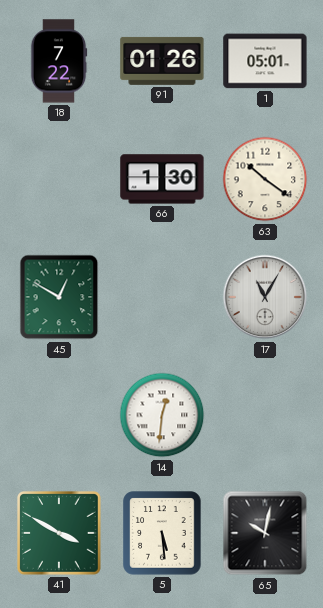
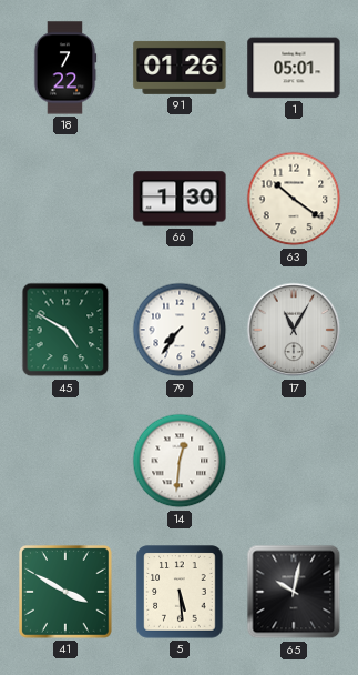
45: 12:50 -> 4:50
79: none -> 7:36
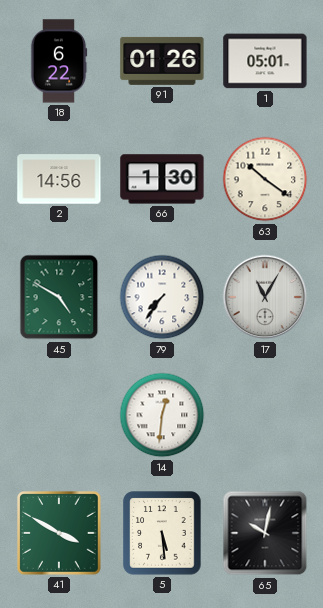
18: 7:22 -> 6:22
2: none -> 14:56
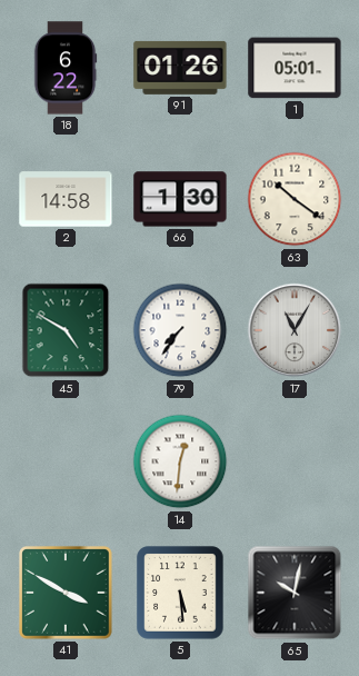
2: 14:56 -> 14:58
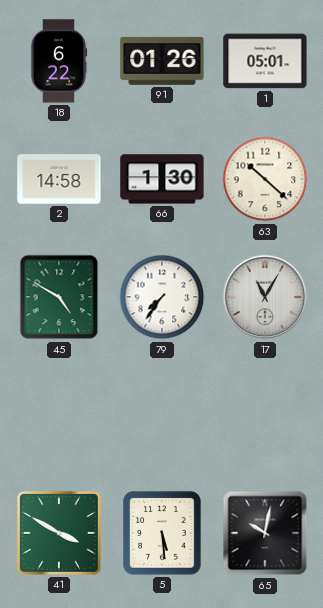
63: 10:21 -> 10:22
14: 12:31 -> none
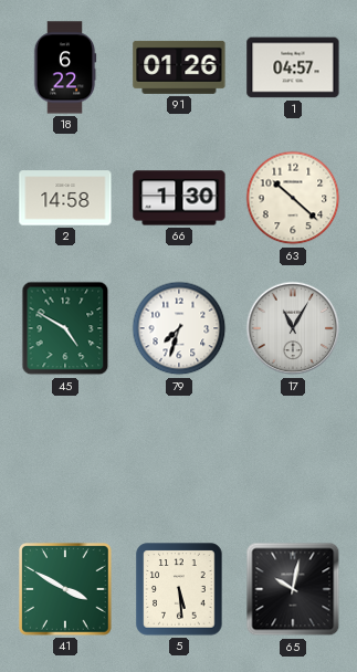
1: 05:01 -> 04:57
79: 7:36 -> 7:33
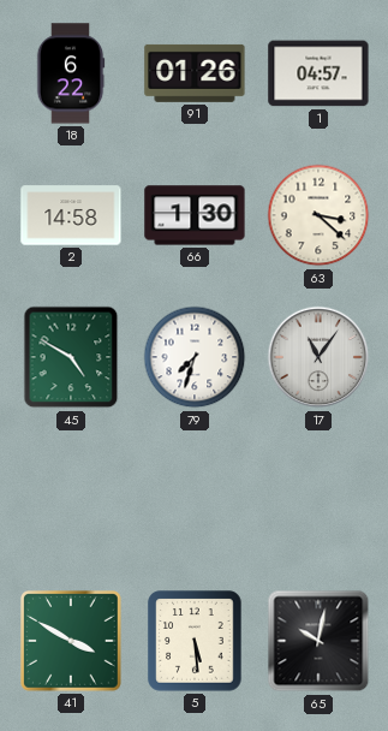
63: 10:22 -> 3:22
17: 11:05 -> 11:06
